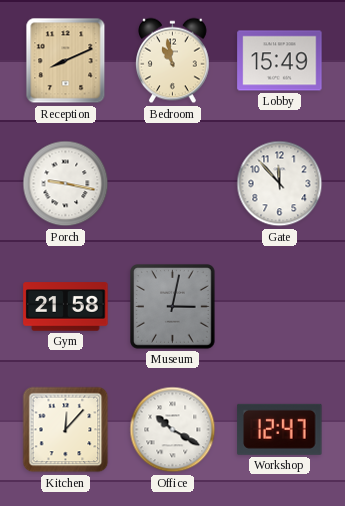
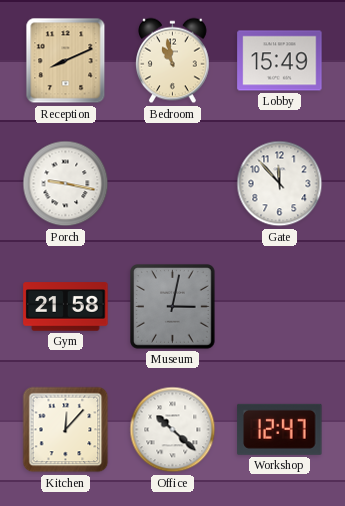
Office: 10:20 -> 10:22
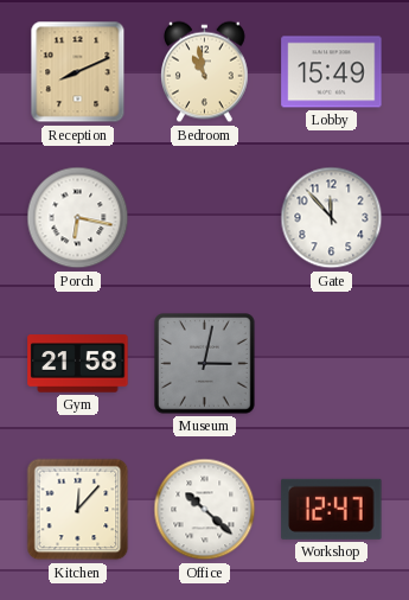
Porch: 9:17 -> 6:17
